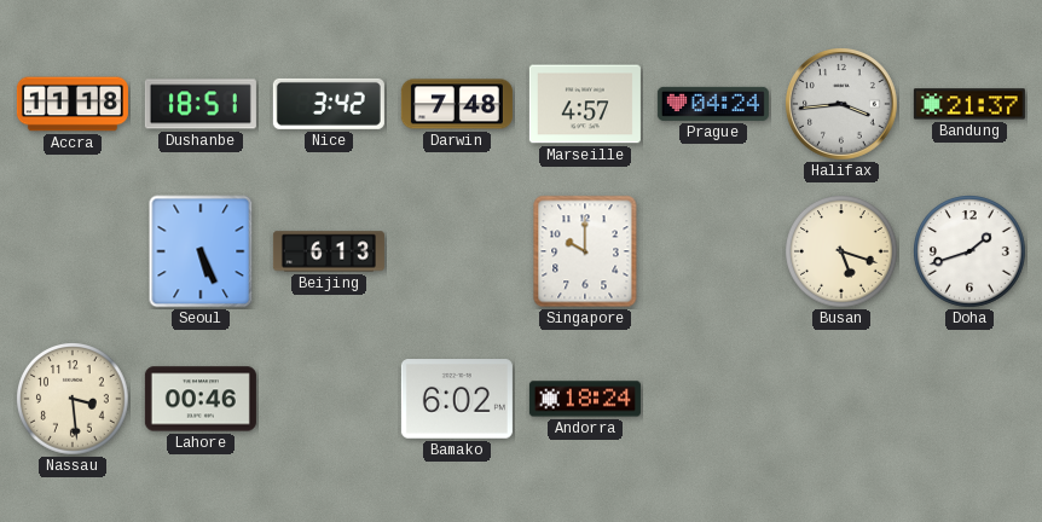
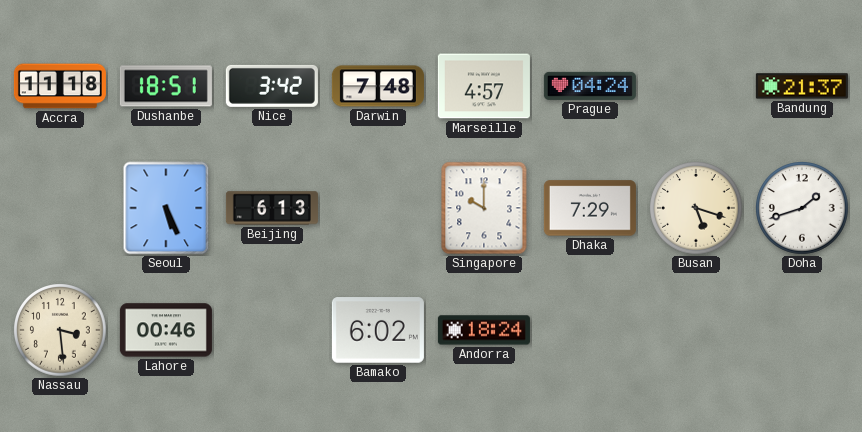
Halifax: 3:44 -> none
Dhaka: none -> 7:29
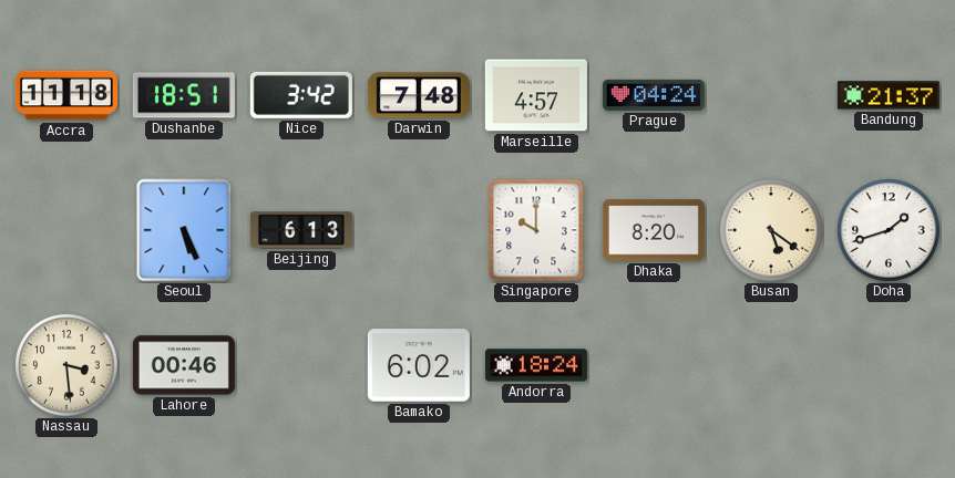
Dhaka: 7:29 -> 8:20
Busan: 5:18 -> 5:21
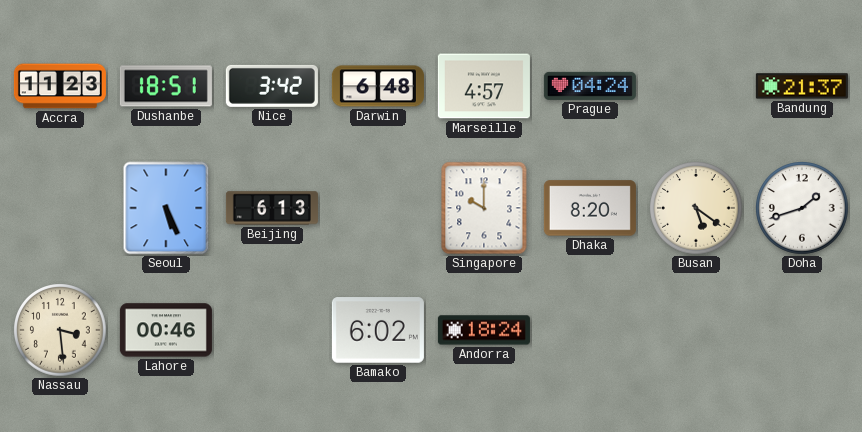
Accra: 11:18 -> 11:23
Darwin: 7:48 -> 6:48
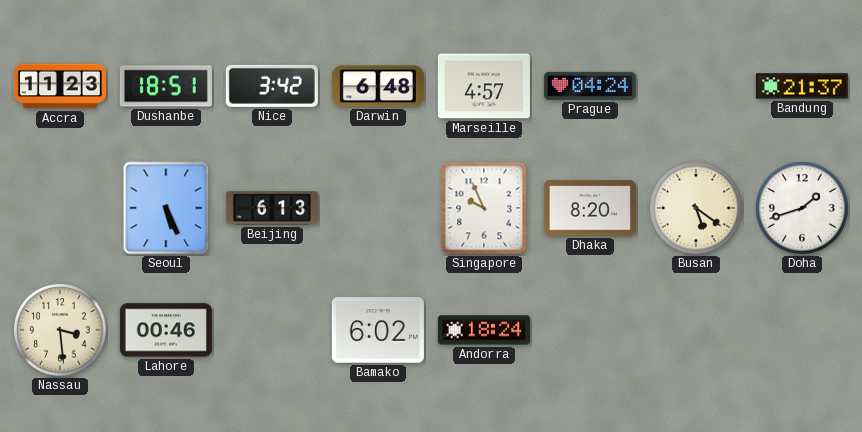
Singapore: 10:00 -> 9:56
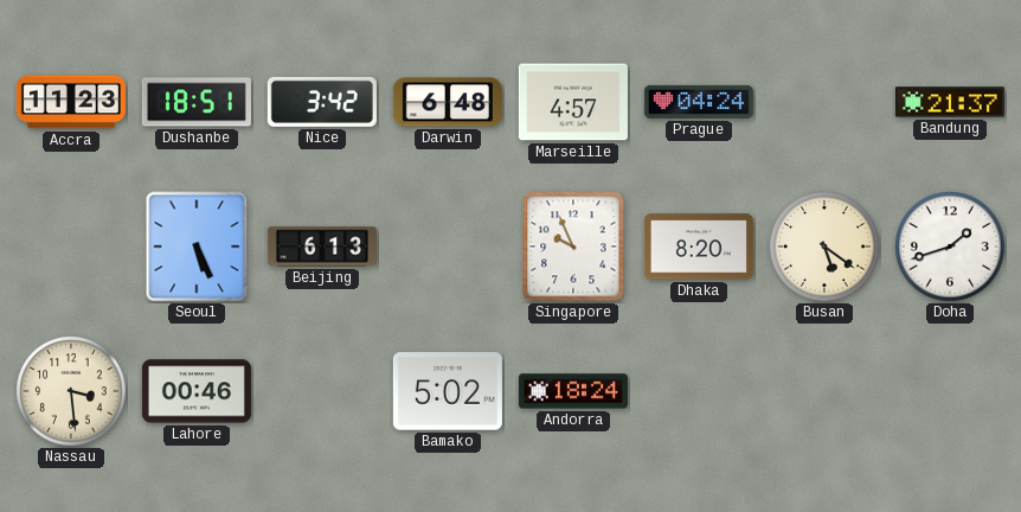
Bamako: 6:02 -> 5:02
